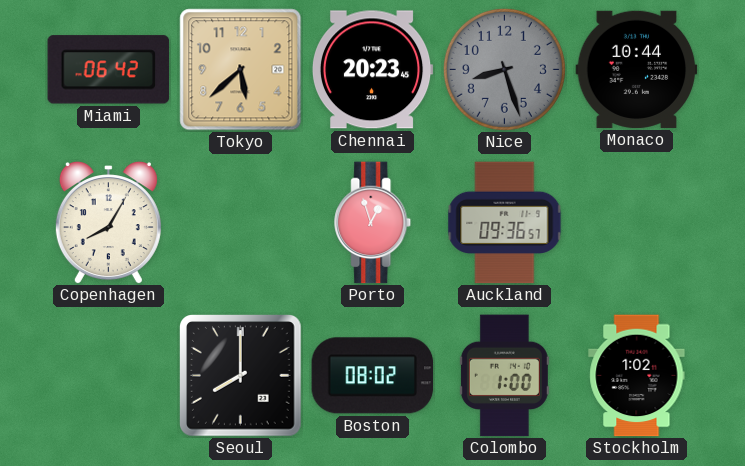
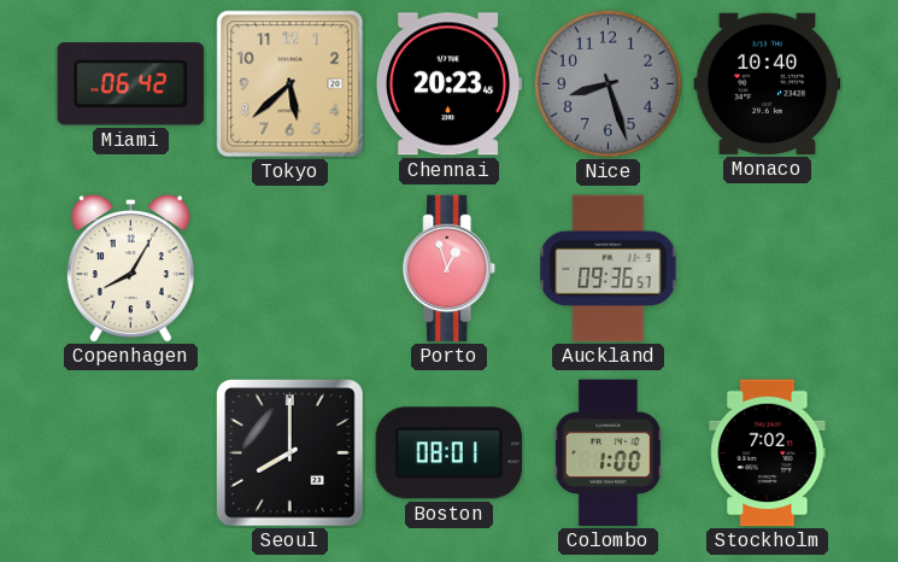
Monaco: 10:44 -> 10:40
Boston: 08:02 -> 08:01
Stockholm: 1:02 -> 7:02
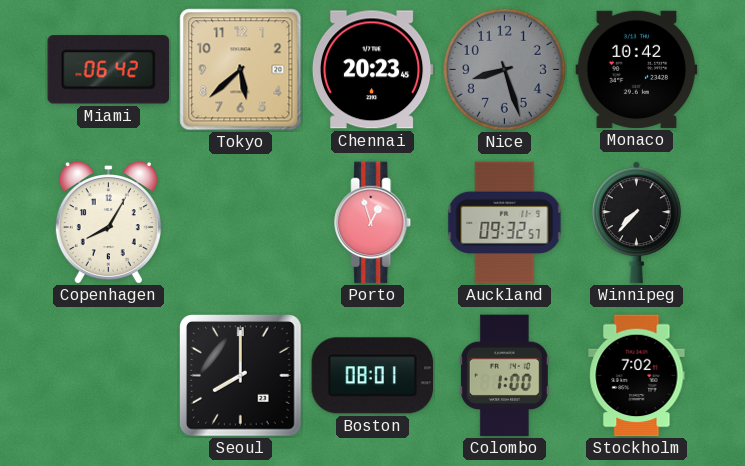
Monaco: 10:40 -> 10:42
Auckland: 09:36 -> 09:32
Winnipeg: none -> 7:37
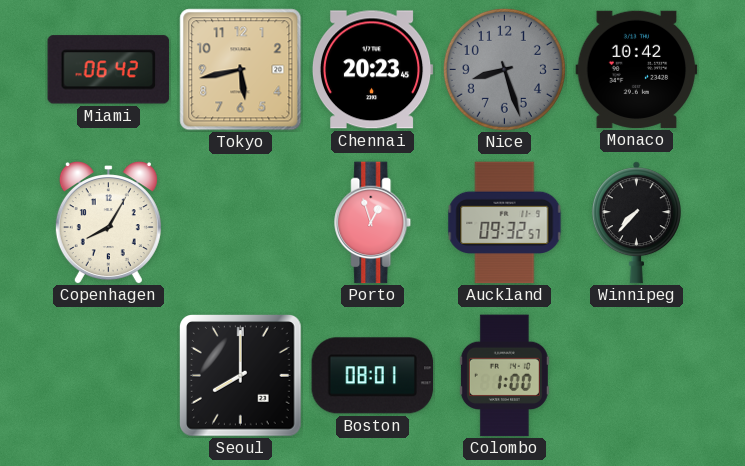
Tokyo: 5:38 -> 5:43
Stockholm: 7:02 -> none
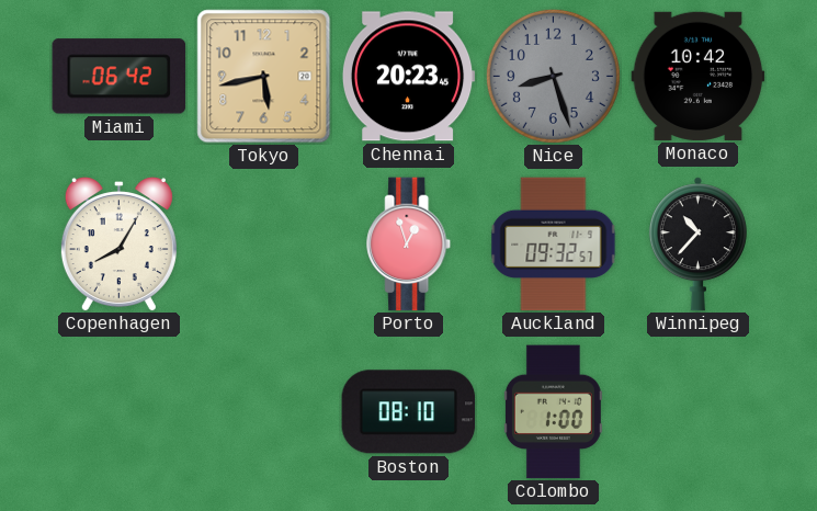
Winnipeg: 7:37 -> 10:37
Seoul: 8:00 -> none
Boston: 08:01 -> 08:10
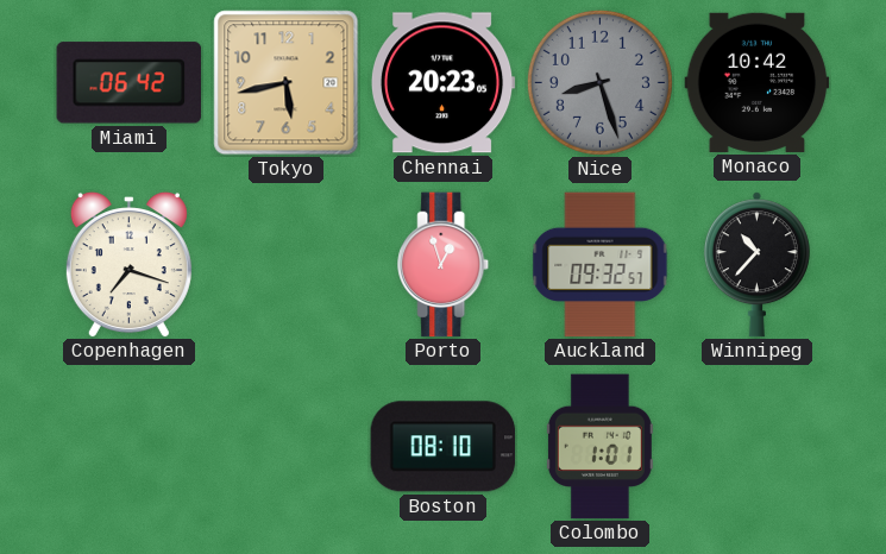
Chennai: 20:23:45 -> 20:23:05
Copenhagen: 8:05 -> 7:18
Colombo: 1:00 -> 1:01
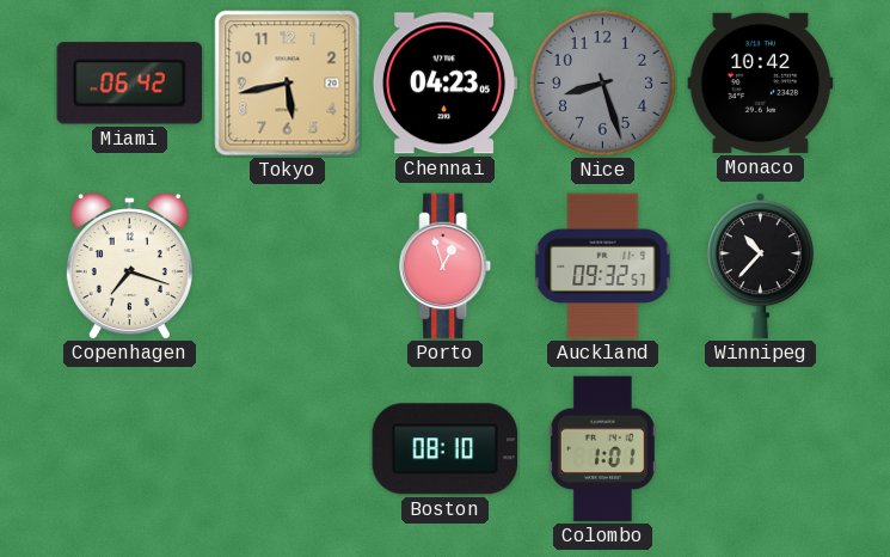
Chennai: 20:23 -> 04:23
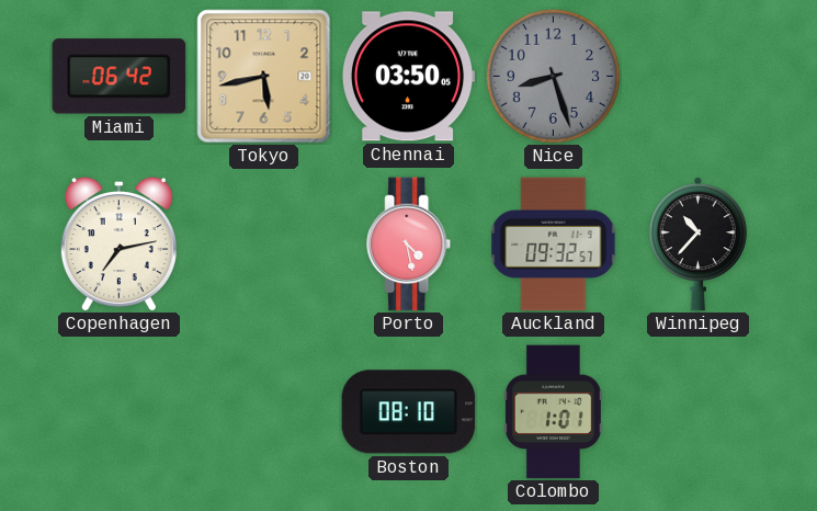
Chennai: 04:23 -> 03:50
Monaco: 10:42 -> none
Copenhagen: 7:18 -> 7:13
Porto: 12:57 -> 4:28
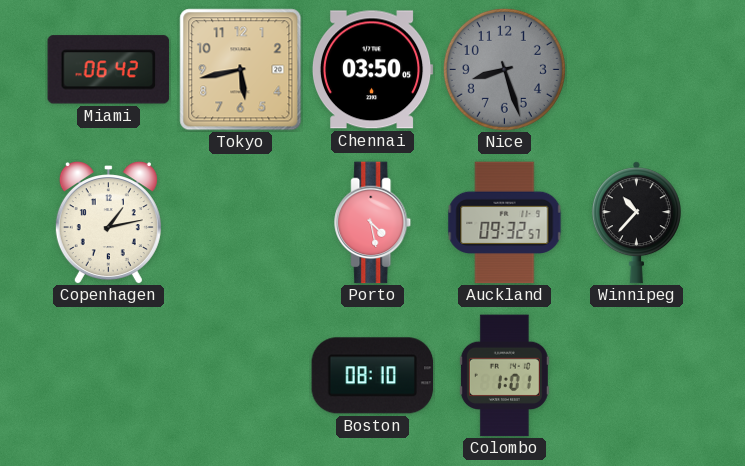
Copenhagen: 7:13 -> 1:13
